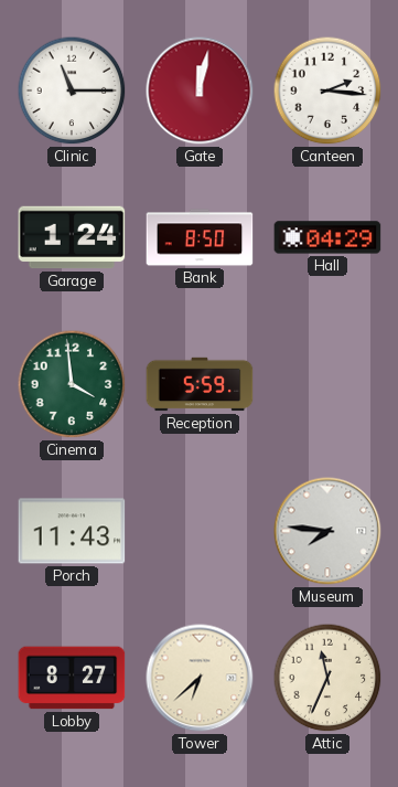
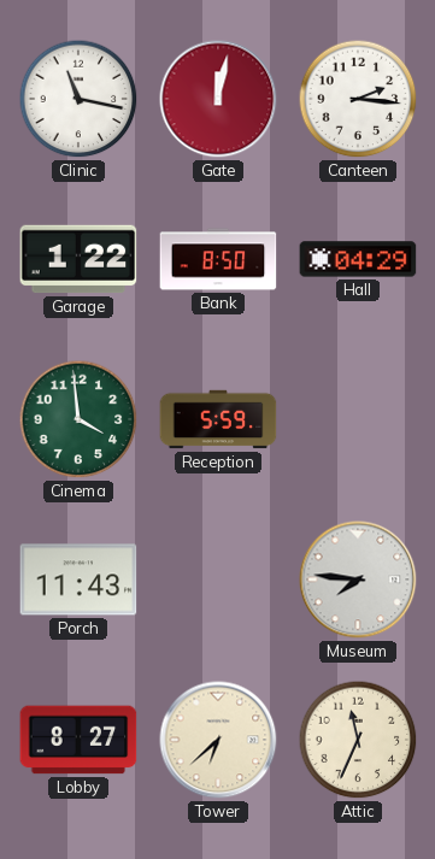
Clinic: 11:15 -> 11:17
Garage: 1:24 -> 1:22
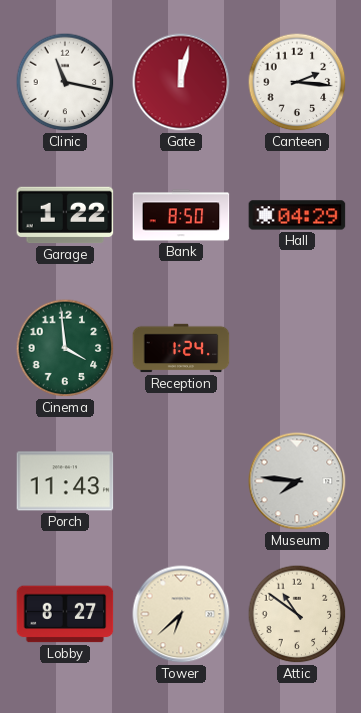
Reception: 5:59 -> 1:24
Attic: 11:34 -> 10:51
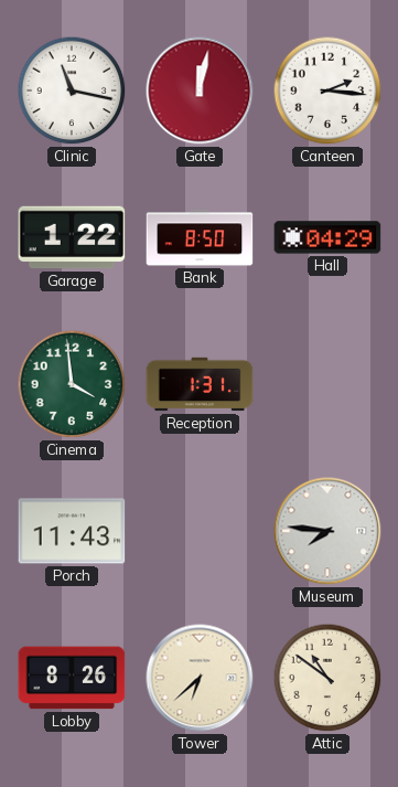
Reception: 1:24 -> 1:31
Lobby: 8:27 -> 8:26
